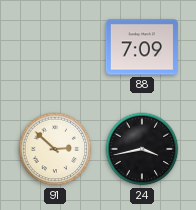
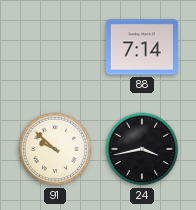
88: 7:09 -> 7:14
91: 2:52 -> 9:52
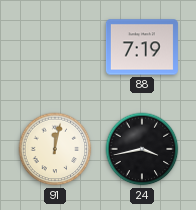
88: 7:14 -> 7:19
91: 9:52 -> 12:02
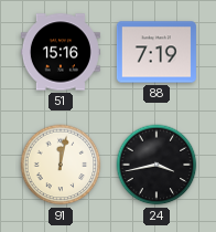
51: none -> 15:16
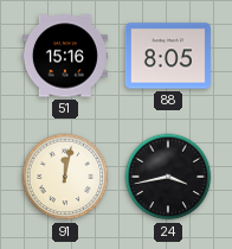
88: 7:19 -> 8:05
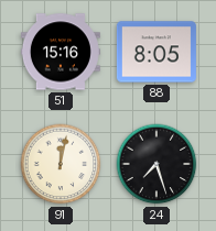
24: 3:43 -> 7:27
